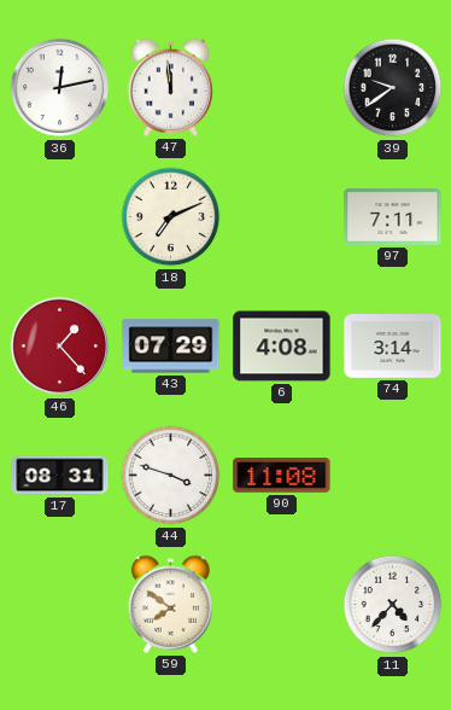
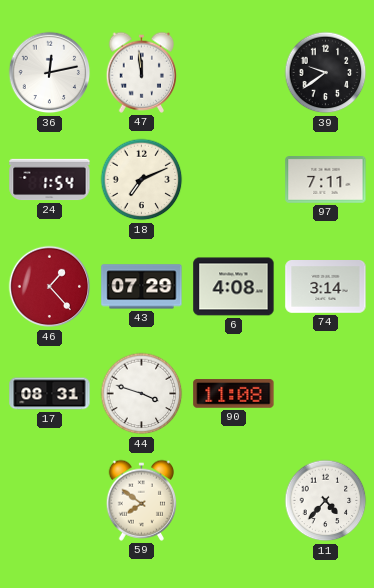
24: none -> 1:54
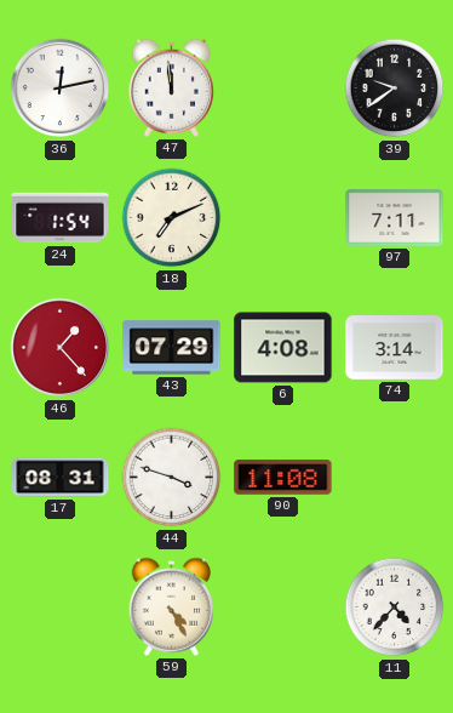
59: 7:51 -> 4:25
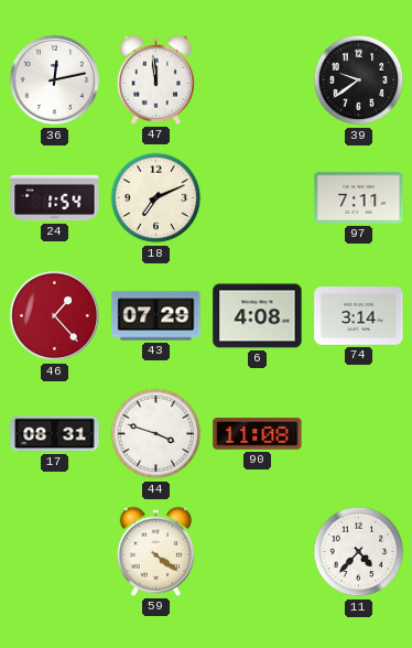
59: 4:25 -> 4:21
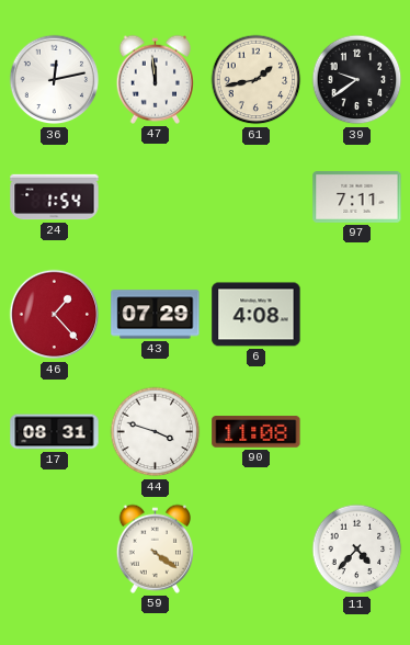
61: none -> 1:43
18: 7:11 -> none
74: 3:14 -> none
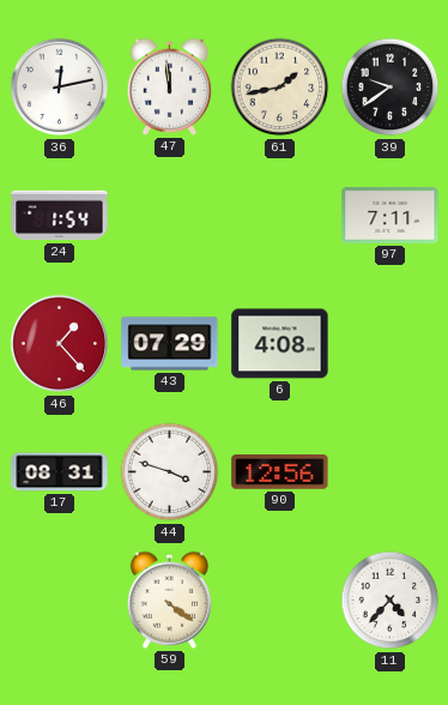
90: 11:08 -> 12:56
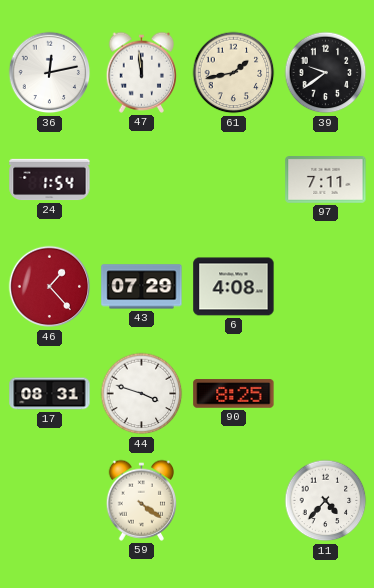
90: 12:56 -> 8:25
